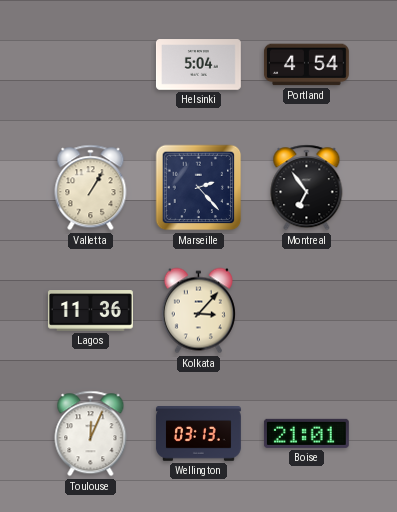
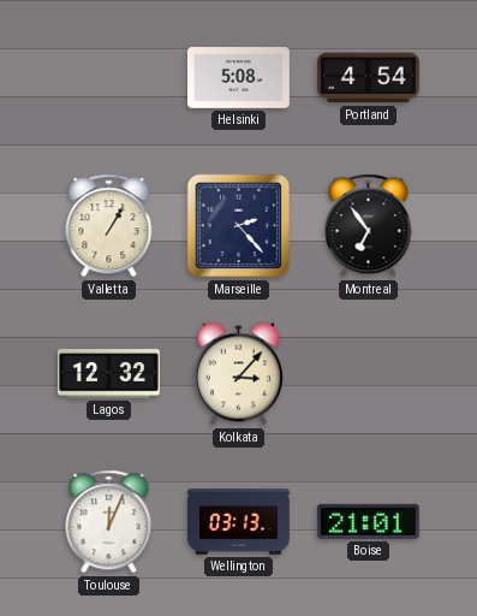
Helsinki: 5:04 -> 5:08
Lagos: 11:36 -> 12:32
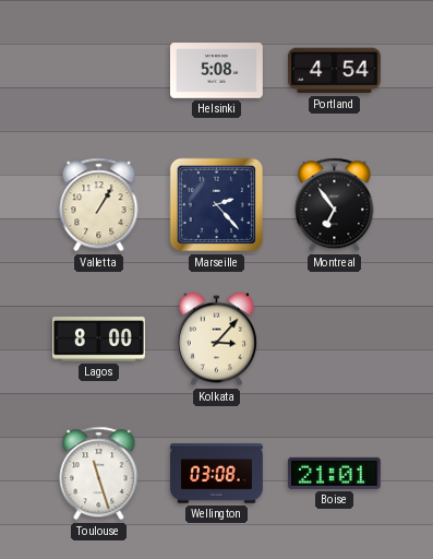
Lagos: 12:32 -> 8:00
Toulouse: 12:04 -> 11:27
Wellington: 03:13 -> 03:08
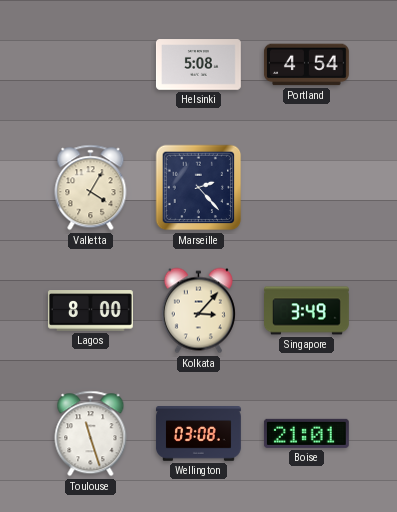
Valletta: 1:05 -> 4:05
Montreal: 6:54 -> none
Singapore: none -> 3:49
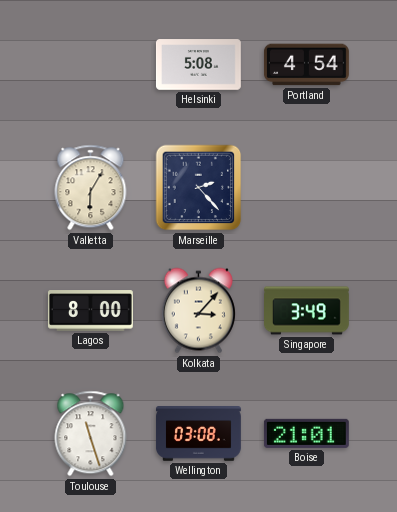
Valletta: 4:05 -> 6:05
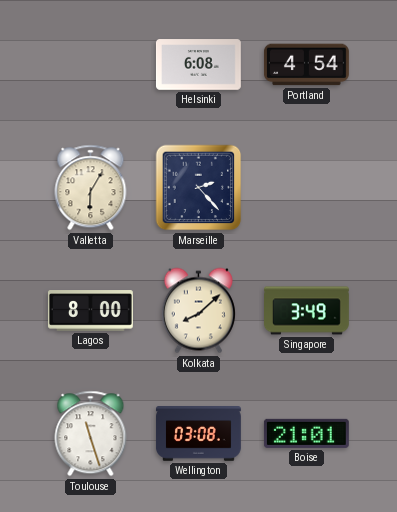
Helsinki: 5:08 -> 6:08
Kolkata: 3:07 -> 8:08
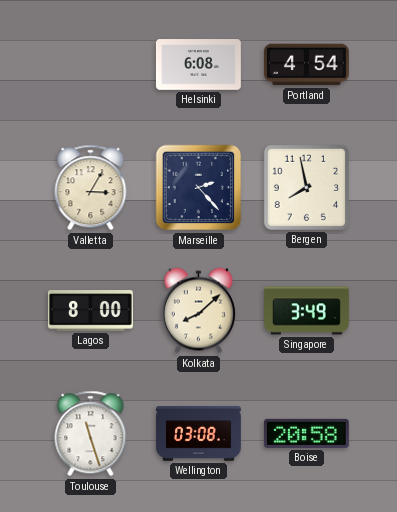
Valletta: 6:05 -> 3:05
Bergen: none -> 7:58
Boise: 21:01 -> 20:58
